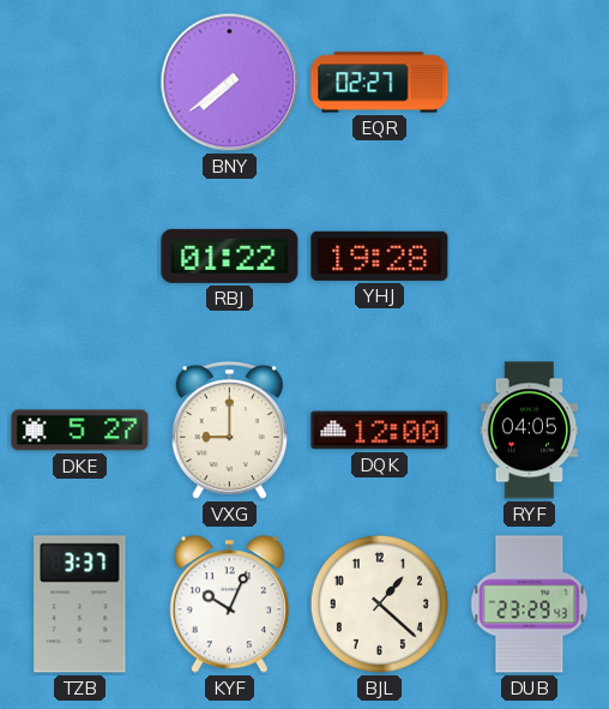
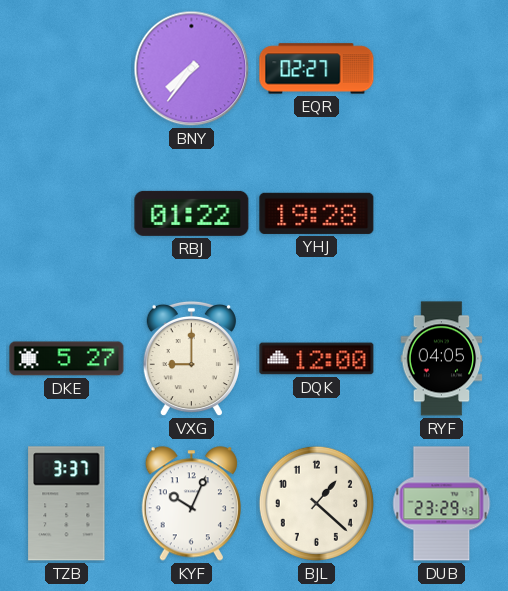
BNY: 7:39 -> 7:36
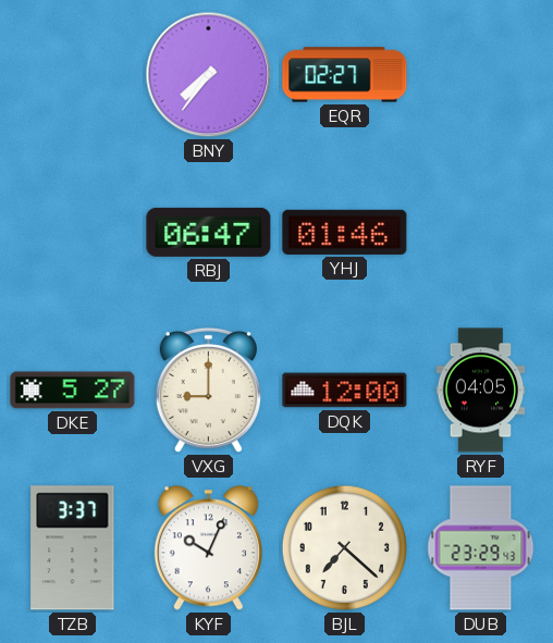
RBJ: 01:22 -> 06:47
YHJ: 19:28 -> 01:46
BJL: 1:22 -> 7:22
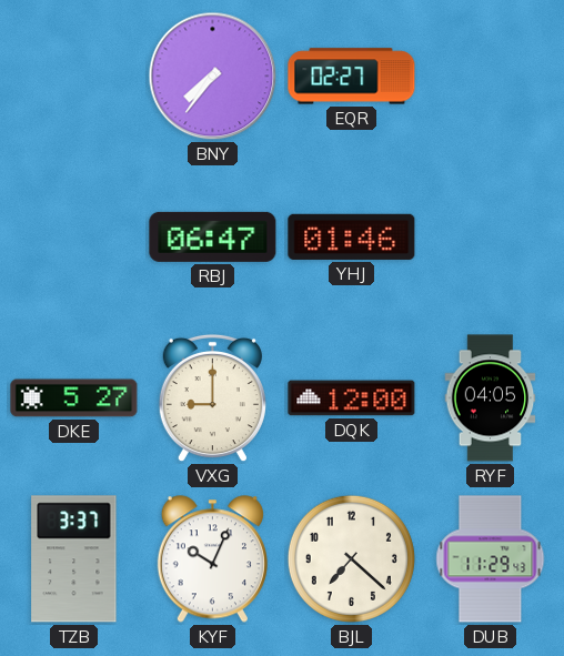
DUB: 23:29 -> 11:29
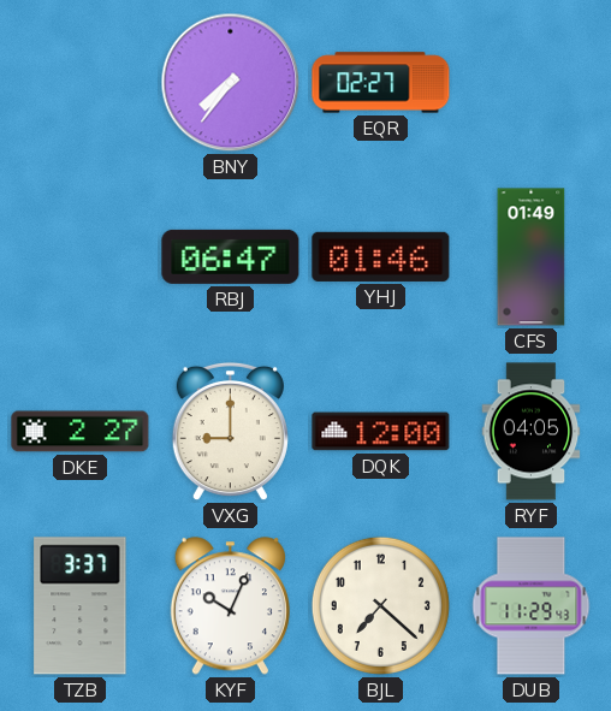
CFS: none -> 01:49
DKE: 5:27 -> 2:27
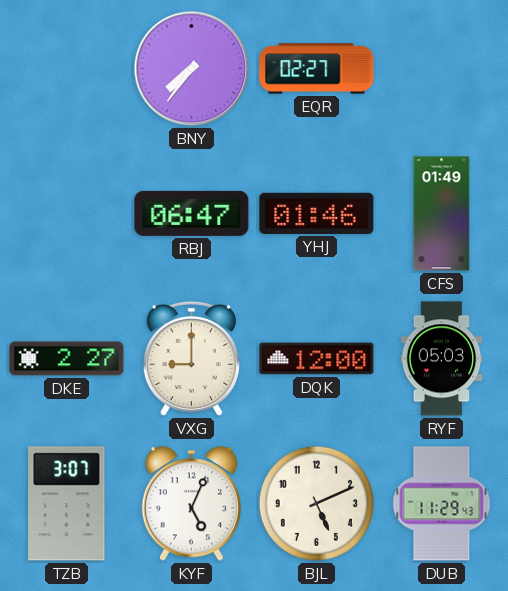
RYF: 04:05 -> 05:03
TZB: 3:37 -> 3:07
KYF: 10:04 -> 5:04
BJL: 7:22 -> 5:11
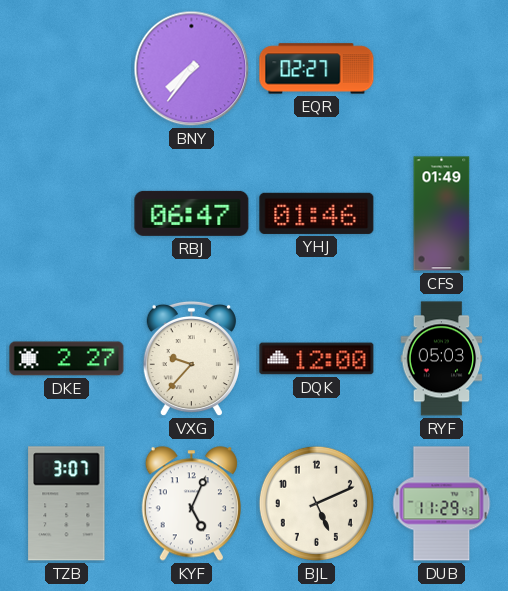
VXG: 9:00 -> 9:37
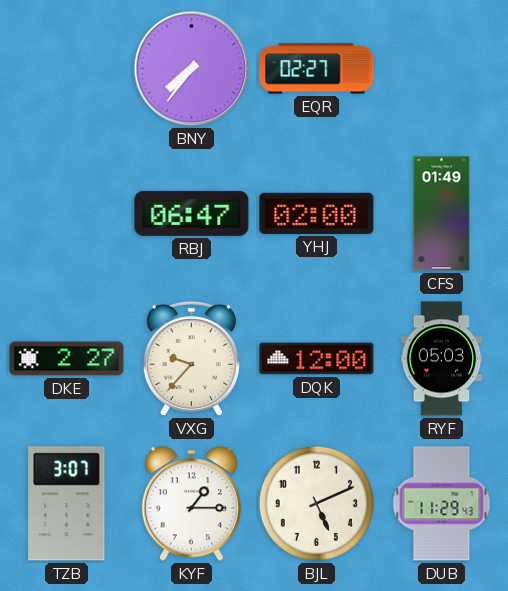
YHJ: 01:46 -> 02:00
KYF: 5:04 -> 1:15
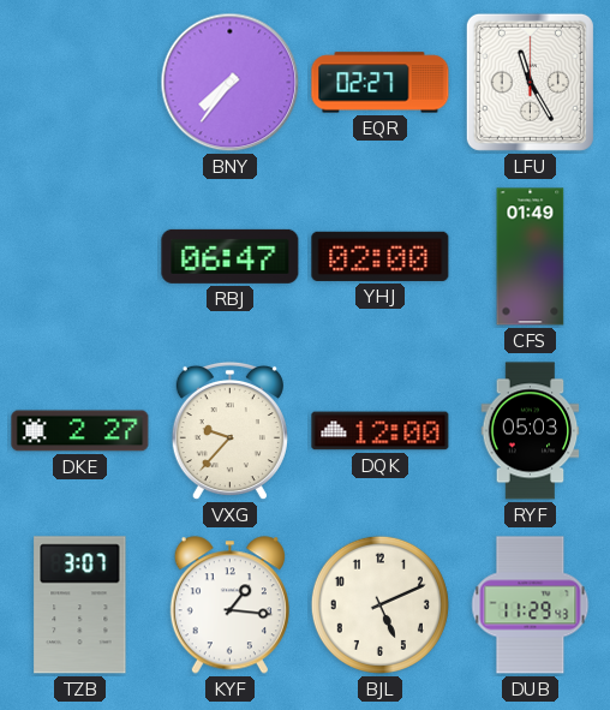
LFU: none -> 11:25
KYF: 1:15 -> 1:16
